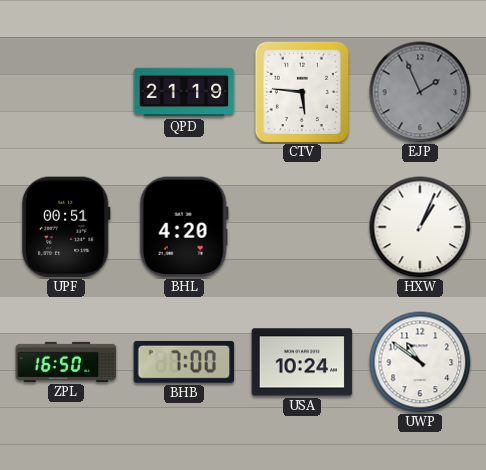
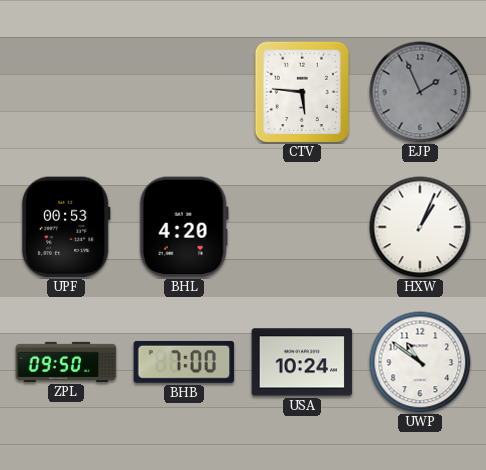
QPD: 21:19 -> none
UPF: 00:51 -> 00:53
ZPL: 16:50 -> 09:50
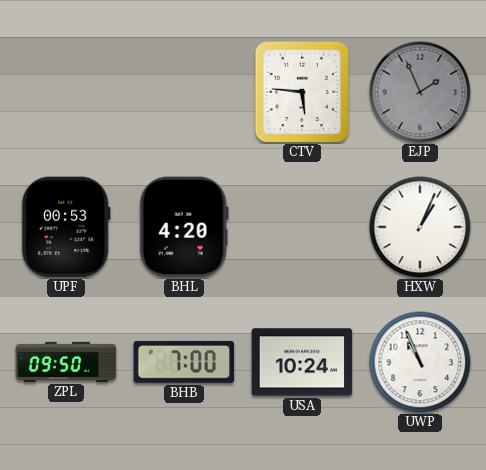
UWP: 10:51 -> 10:56
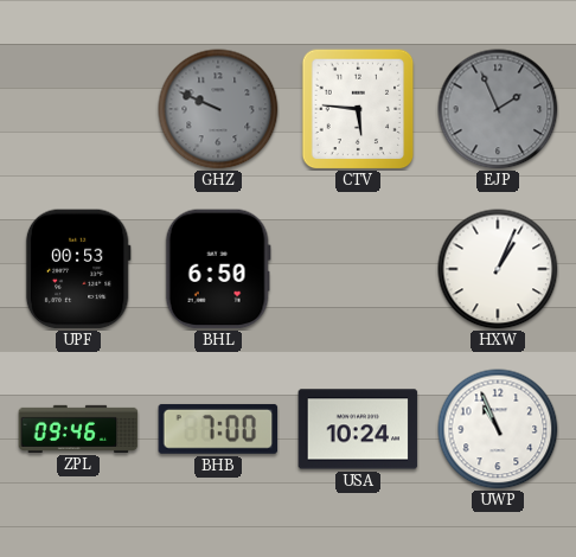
GHZ: none -> 9:49
BHL: 4:20 -> 6:50
ZPL: 09:50 -> 09:46
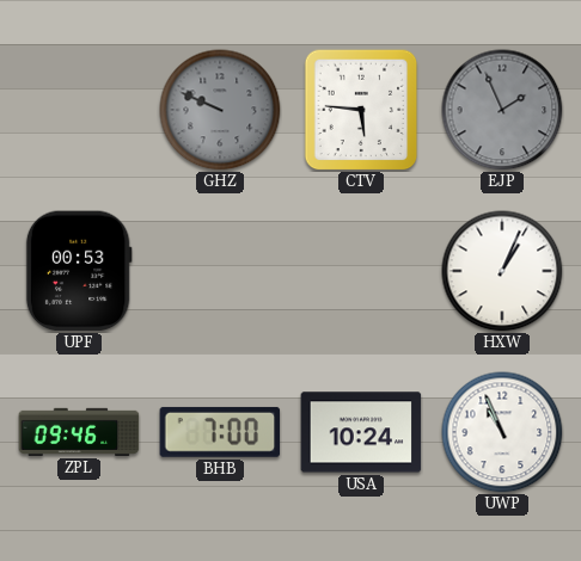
BHL: 6:50 -> none
